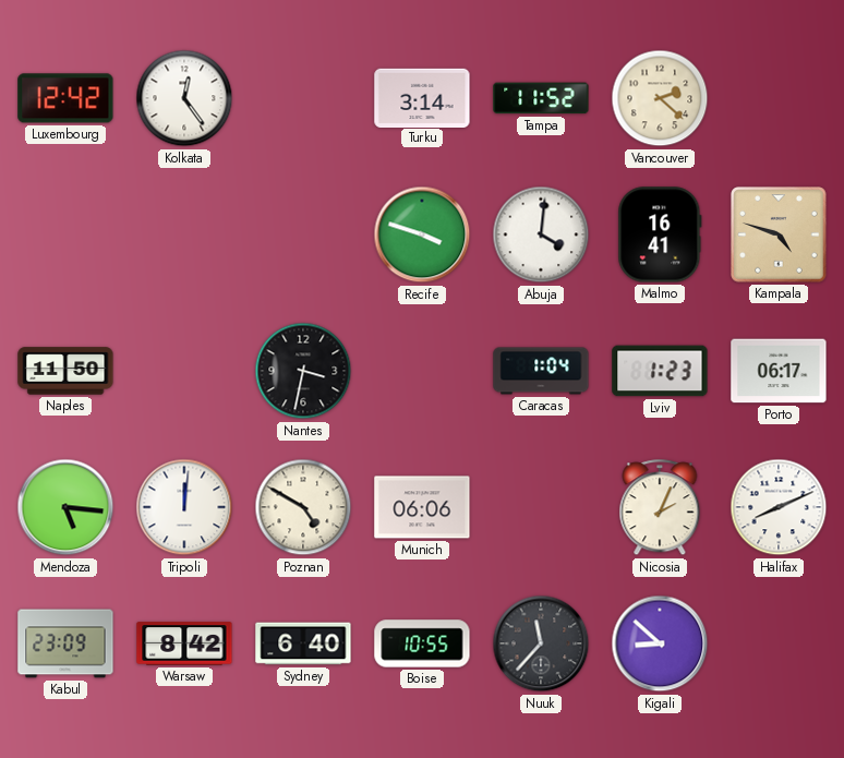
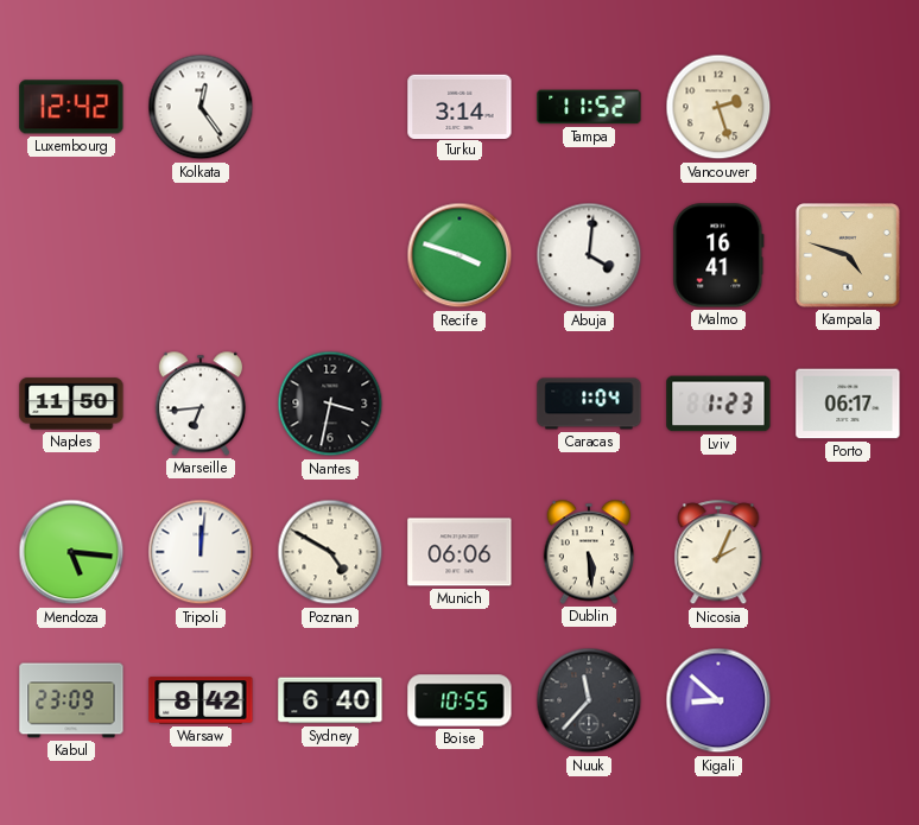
Vancouver: 2:22 -> 2:27
Marseille: none -> 6:44
Dublin: none -> 5:29
Halifax: 8:11 -> none
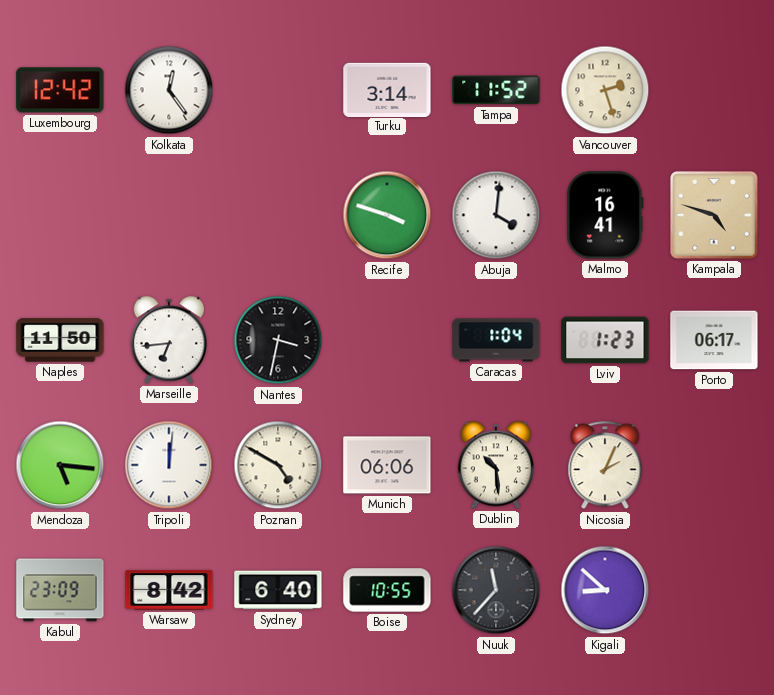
Dublin: 5:29 -> 10:29
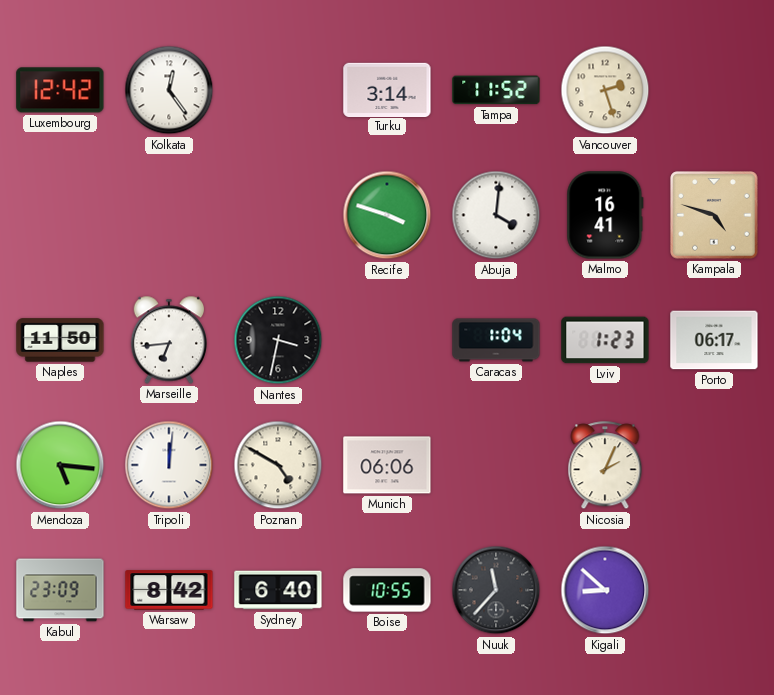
Dublin: 10:29 -> none
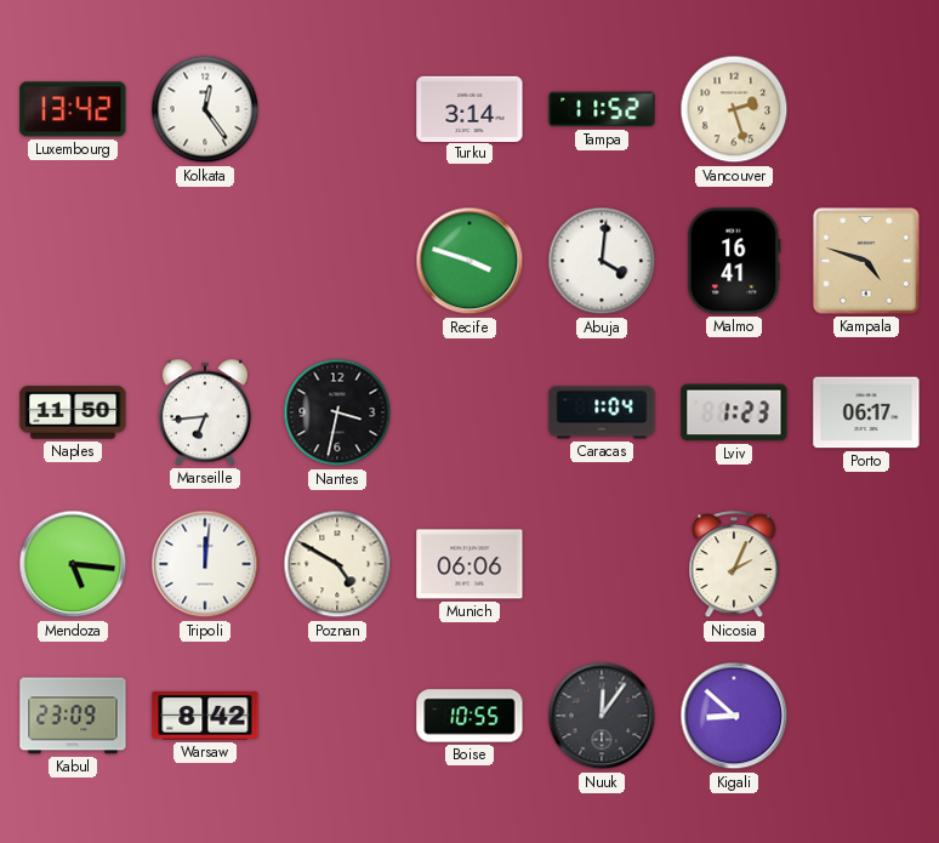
Luxembourg: 12:42 -> 13:42
Sydney: 6:40 -> none
Nuuk: 11:37 -> 12:06
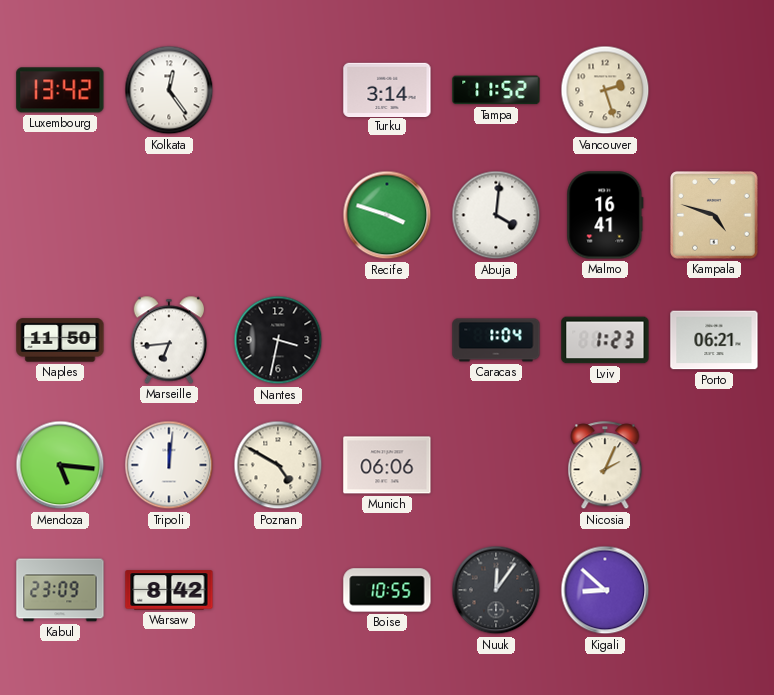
Porto: 06:17 -> 06:21
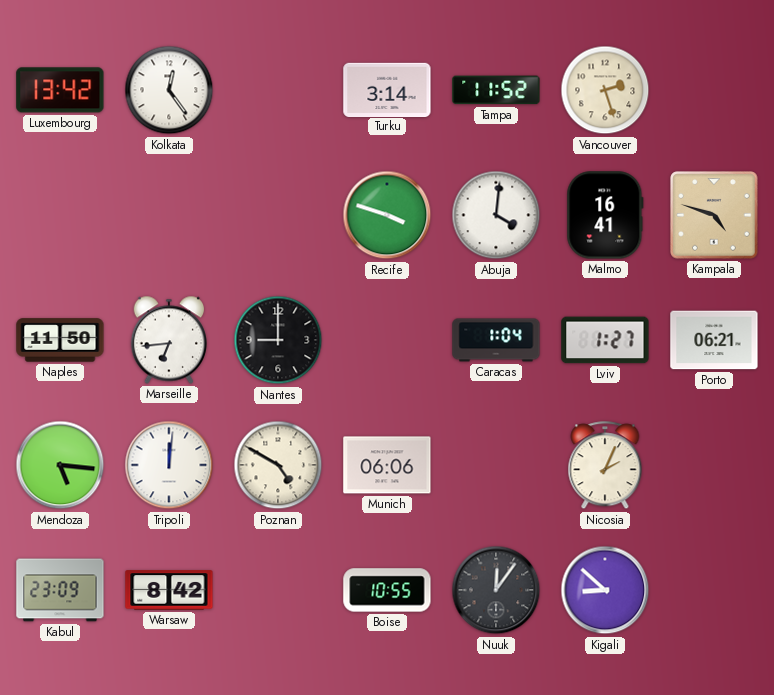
Nantes: 3:32 -> 9:00
Lviv: 1:23 -> 1:27
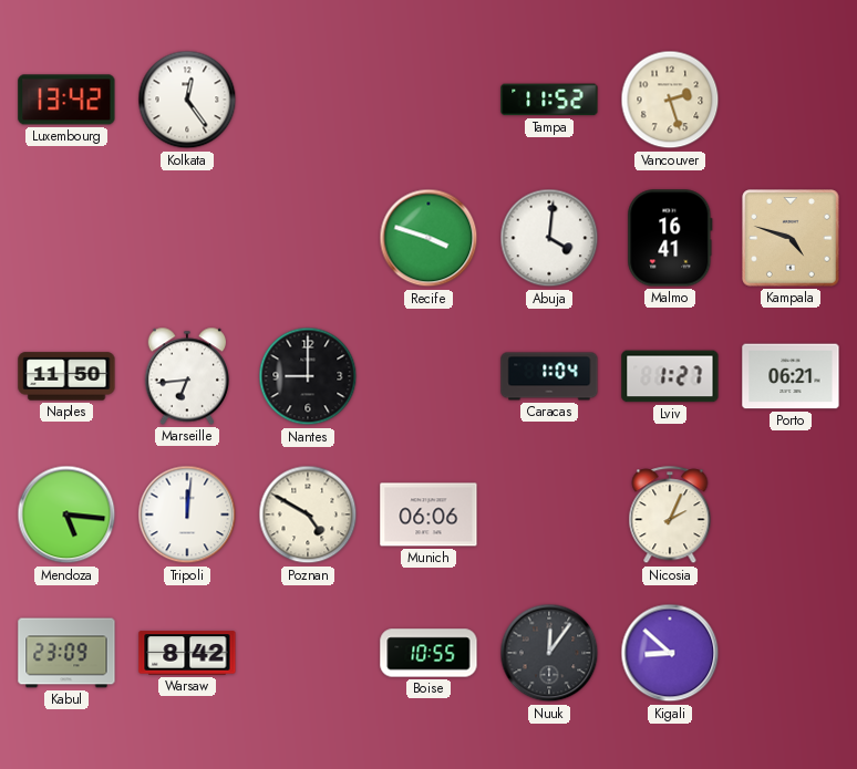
Turku: 3:14 -> none
